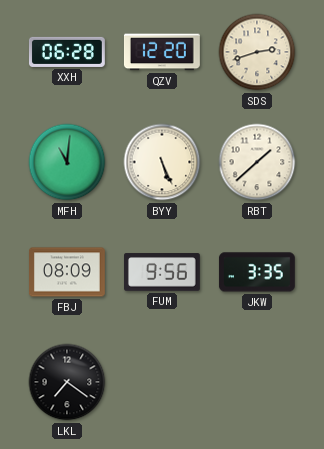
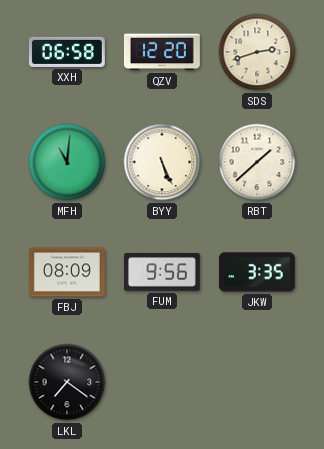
XXH: 06:28 -> 06:58
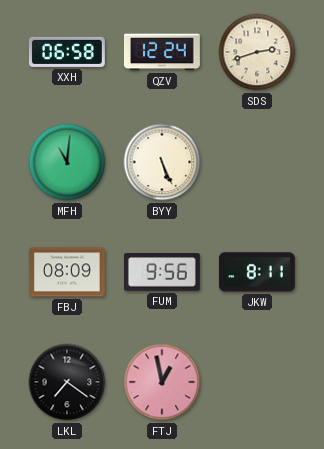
QZV: 12:20 -> 12:24
RBT: 1:38 -> none
JKW: 3:35 -> 8:11
FTJ: none -> 12:58
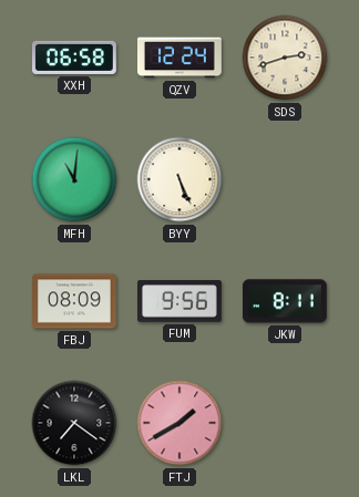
FTJ: 12:58 -> 1:40
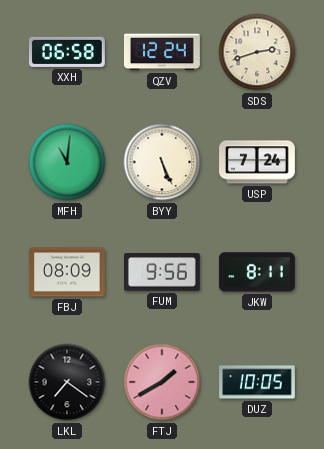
USP: none -> 7:24
DUZ: none -> 10:05
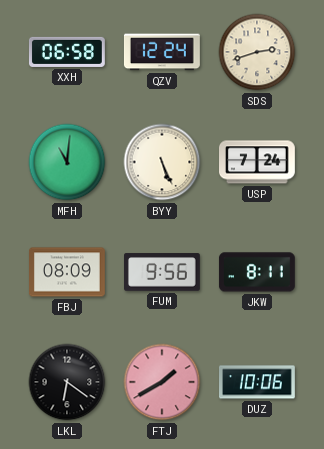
LKL: 7:21 -> 6:21
DUZ: 10:05 -> 10:06
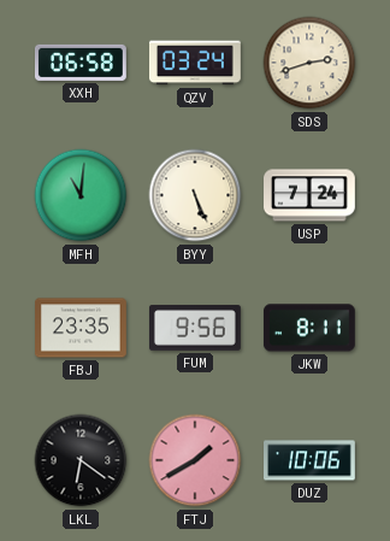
QZV: 12:24 -> 03:24
FBJ: 08:09 -> 23:35
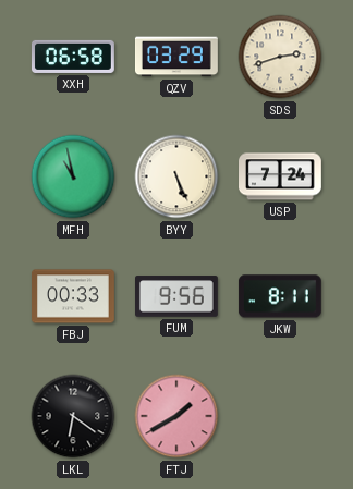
QZV: 03:24 -> 03:29
MFH: 11:01 -> 10:58
FBJ: 23:35 -> 00:33
DUZ: 10:06 -> none
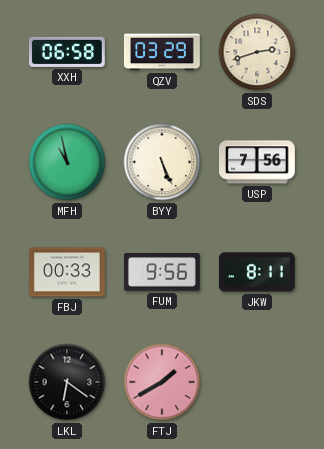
USP: 7:24 -> 7:56
